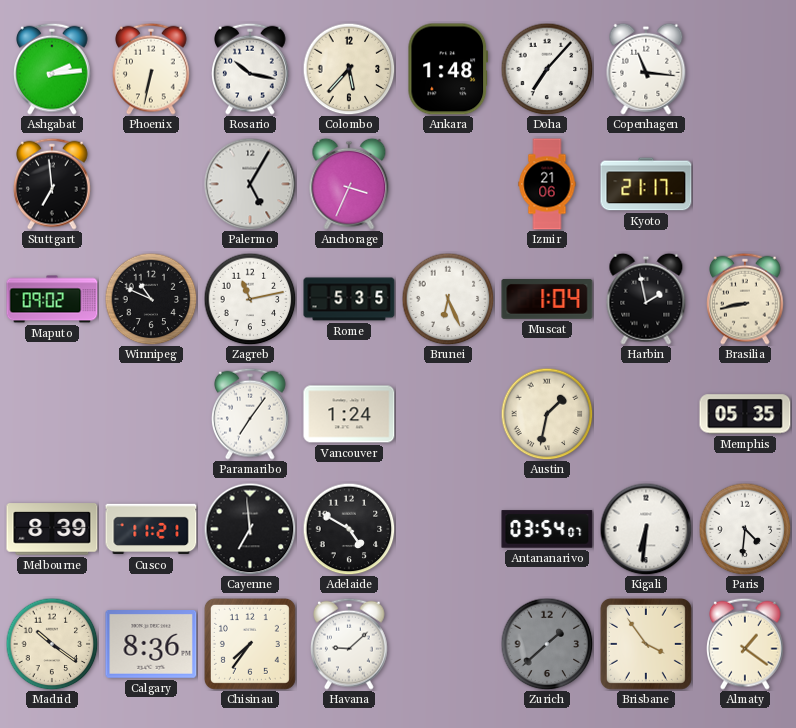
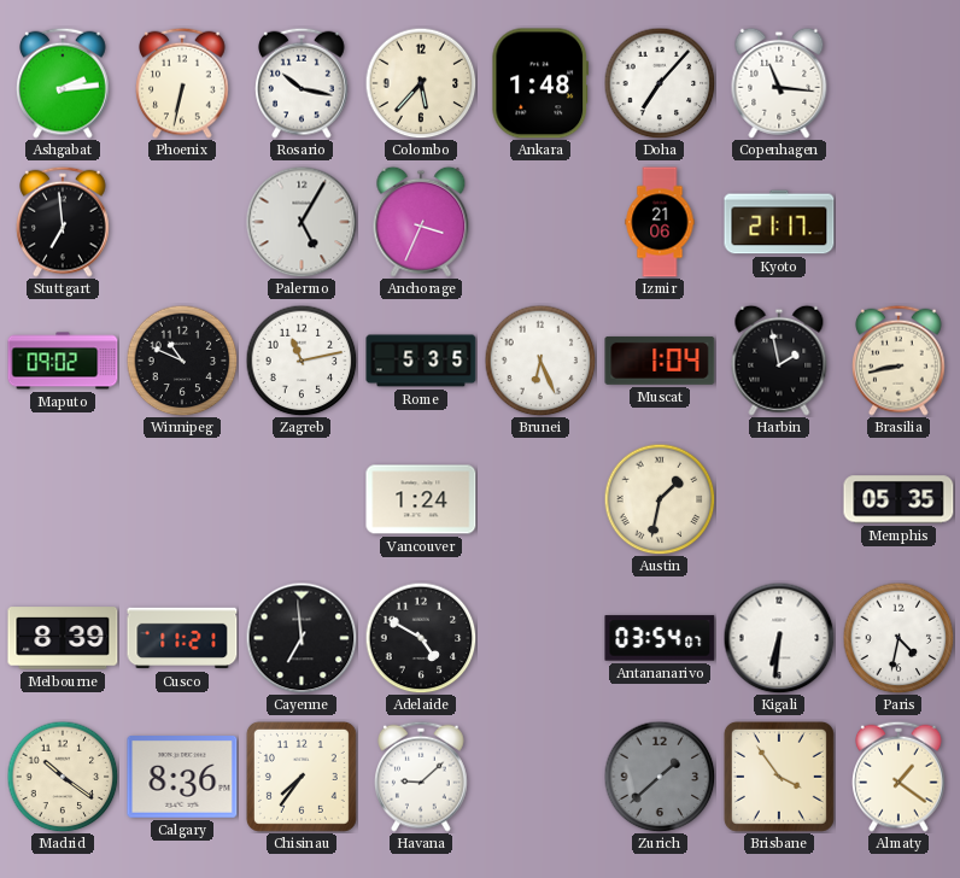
Paramaribo: 7:06 -> none
Paris: 4:31 -> 4:32
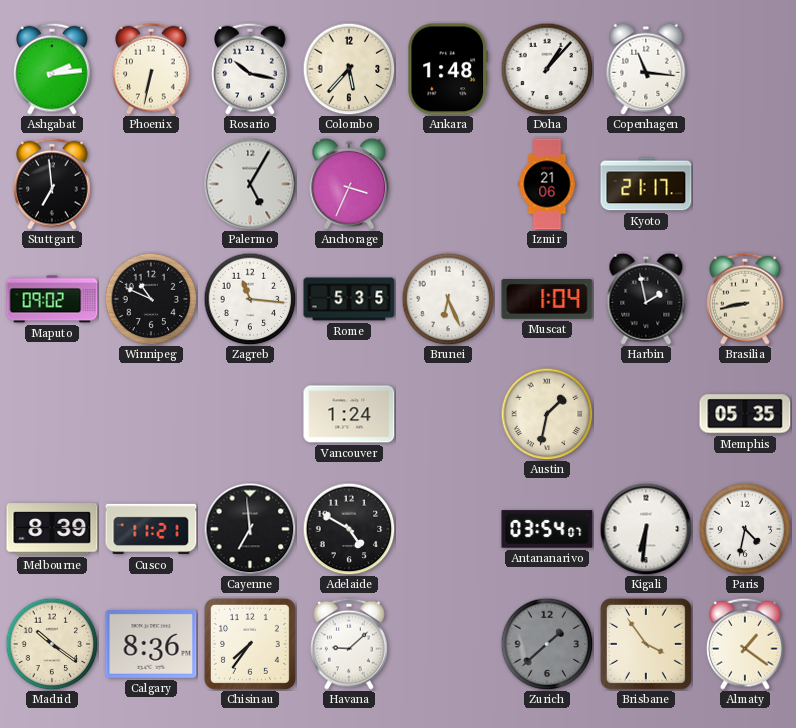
Doha: 7:07 -> 1:07
Zagreb: 11:13 -> 11:16
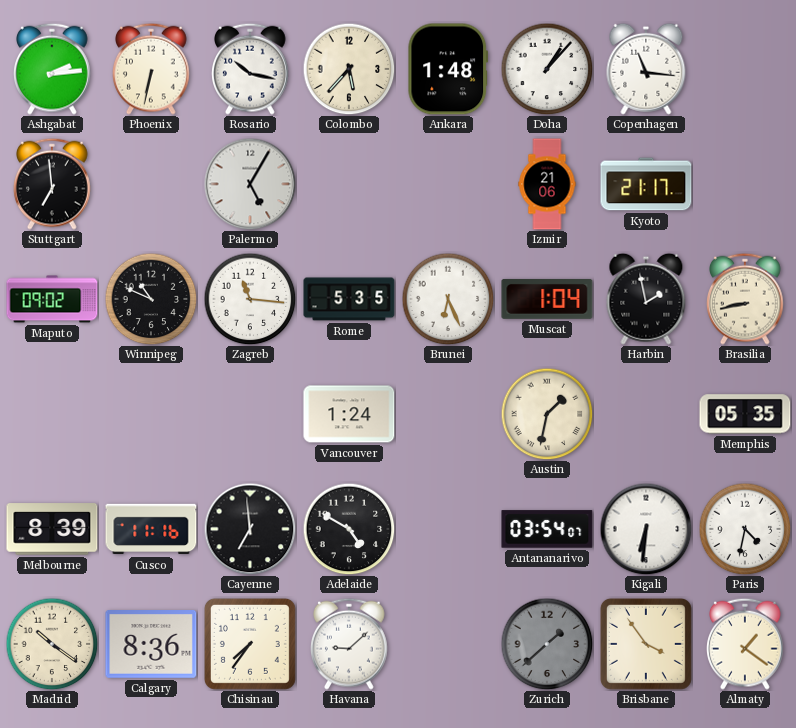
Anchorage: 3:34 -> none
Cusco: 11:21 -> 11:16
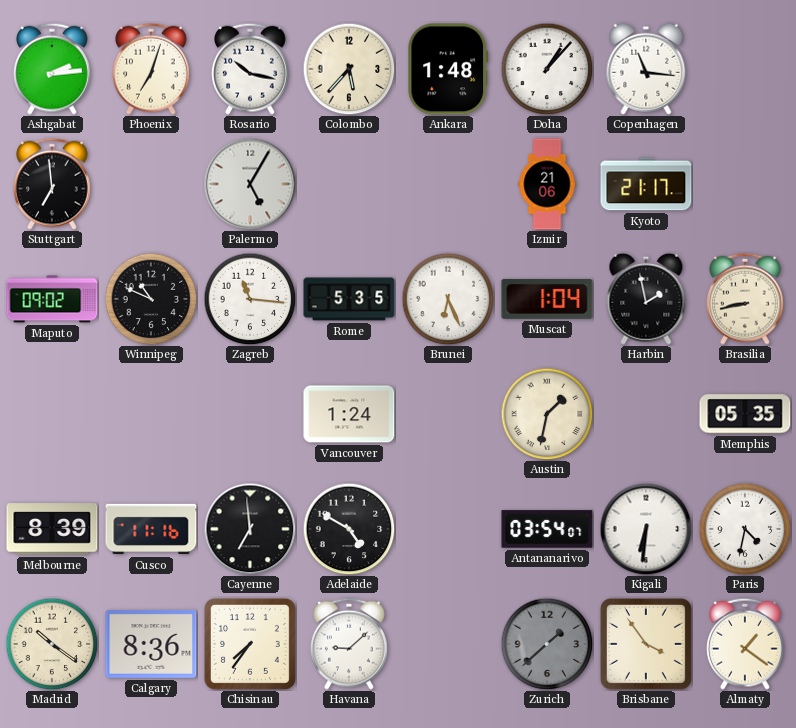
Phoenix: 6:32 -> 7:03
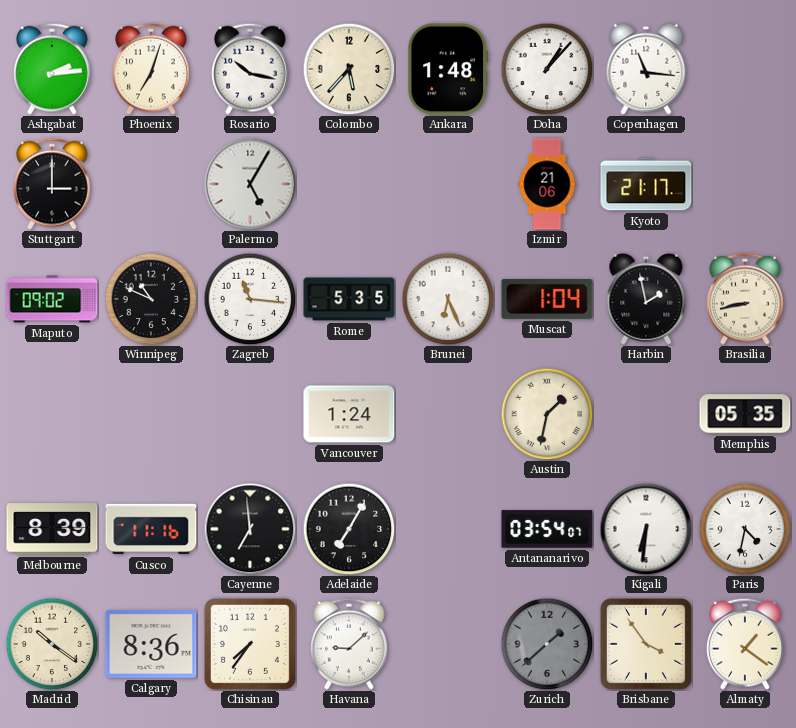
Stuttgart: 6:59 -> 3:00
Adelaide: 4:50 -> 7:05
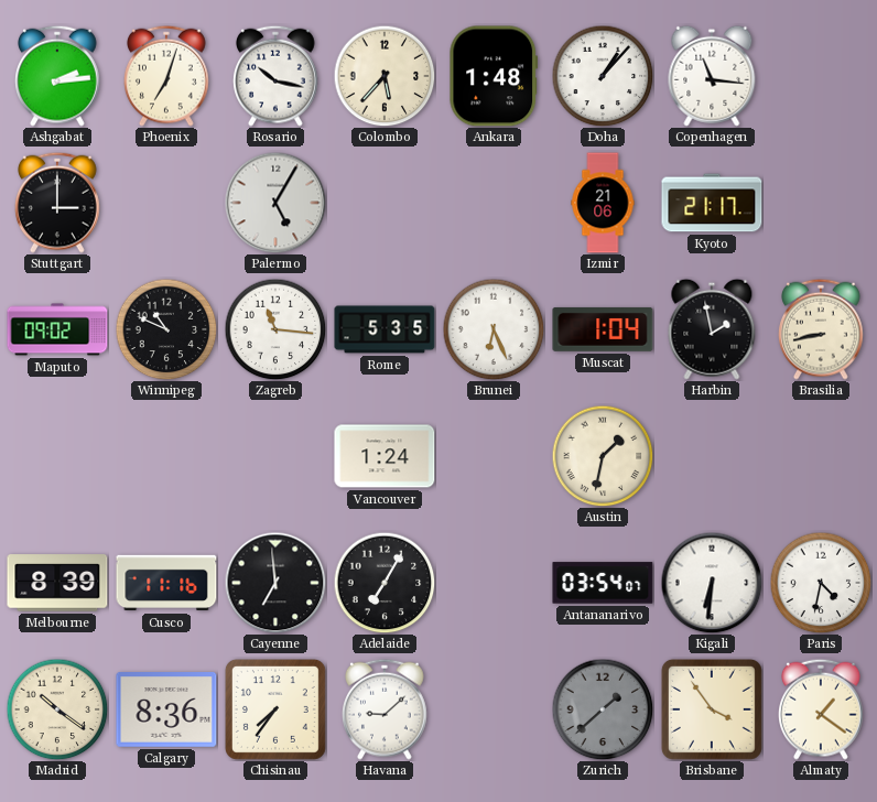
Memphis: 05:35 -> none
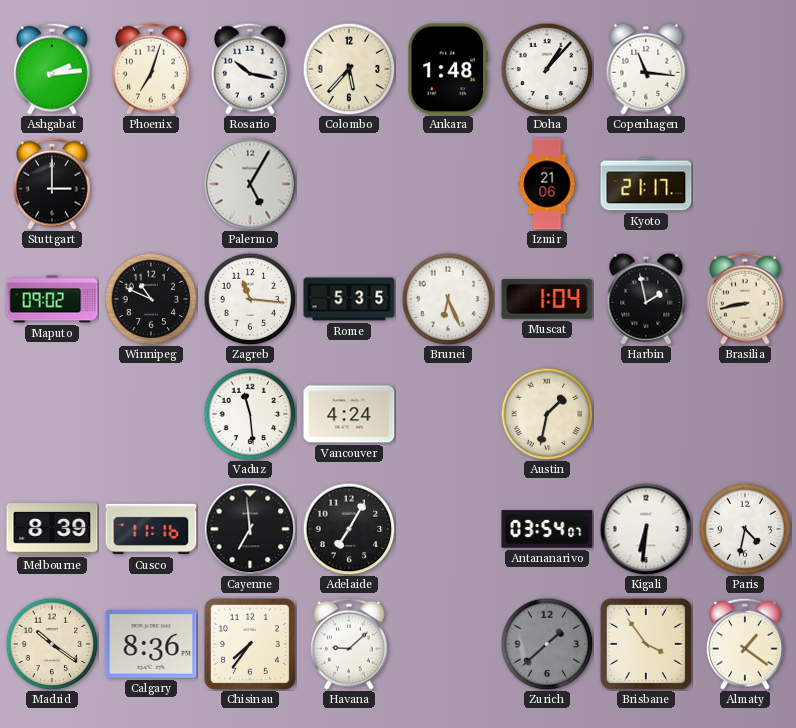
Vaduz: none -> 11:29
Vancouver: 1:24 -> 4:24
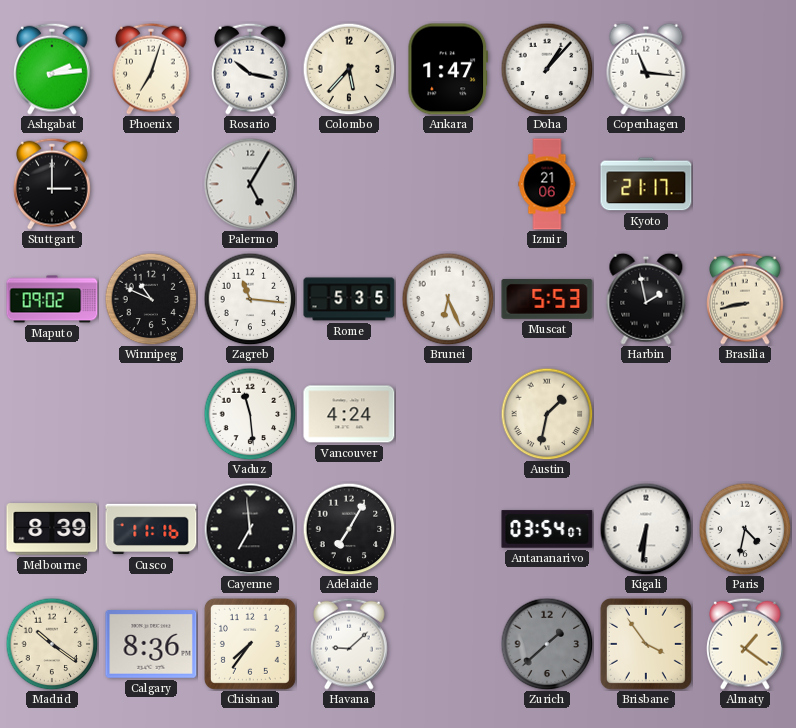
Ankara: 1:48 -> 1:47
Muscat: 1:04 -> 5:53
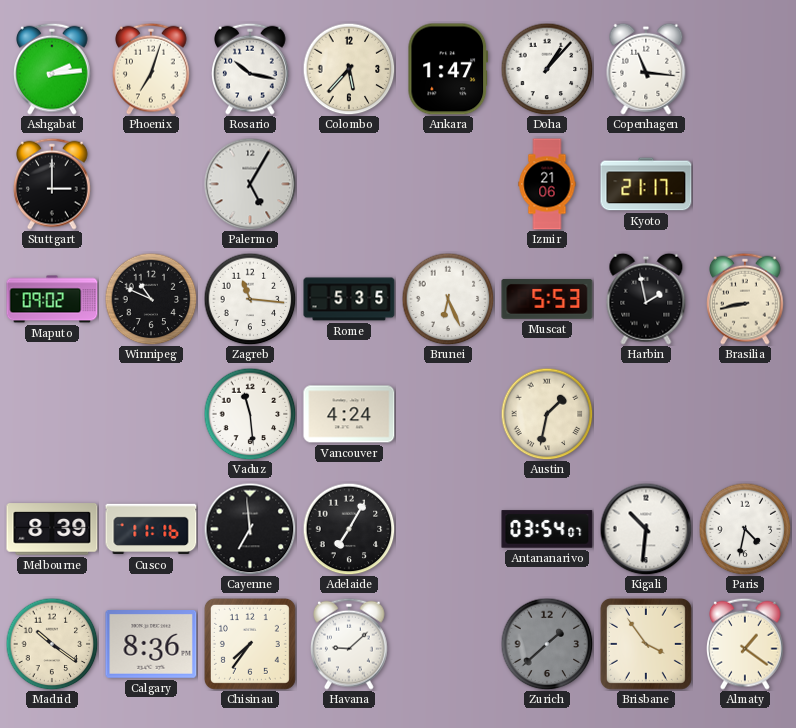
Kigali: 6:31 -> 10:31
